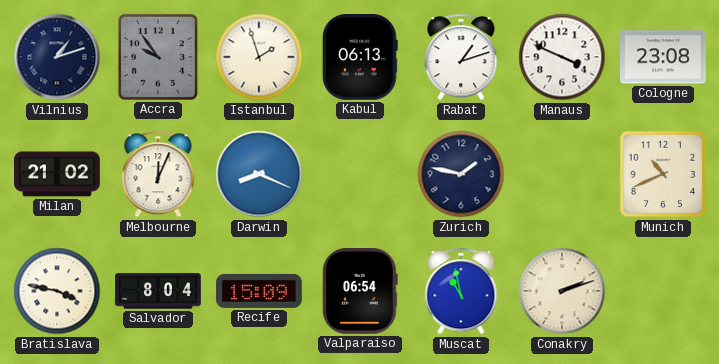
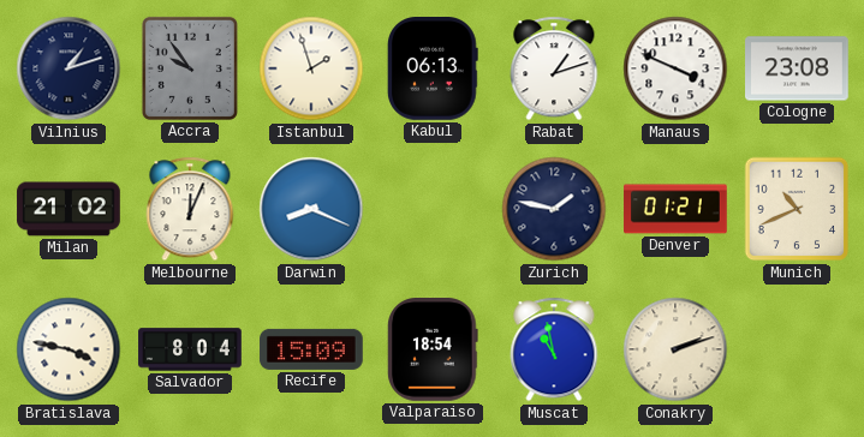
Denver: none -> 01:21
Valparaiso: 06:54 -> 18:54
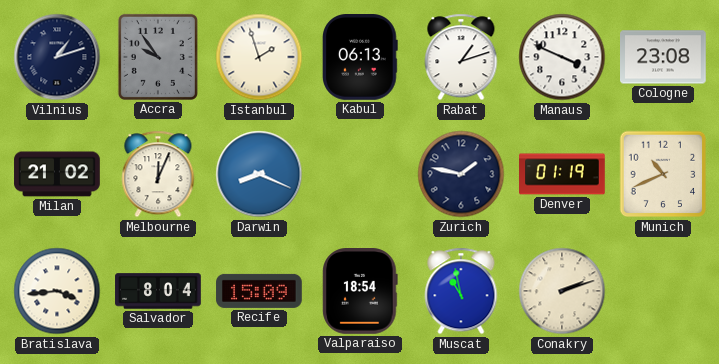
Denver: 01:21 -> 01:19
Bratislava: 3:47 -> 3:44
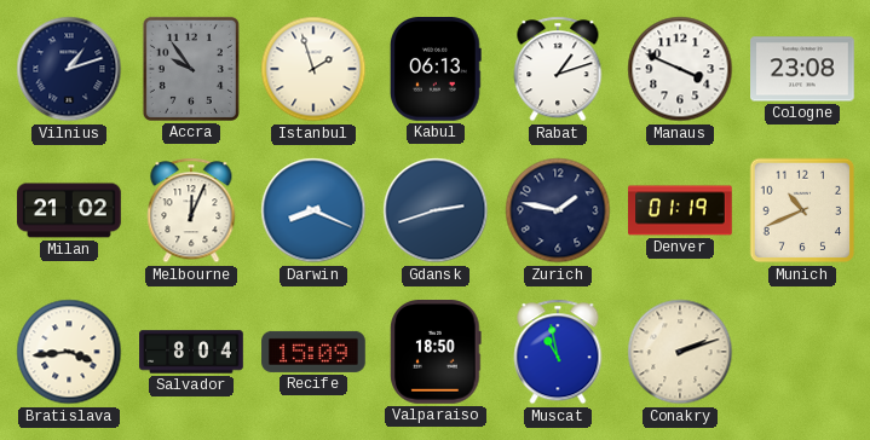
Gdansk: none -> 2:42
Valparaiso: 18:54 -> 18:50
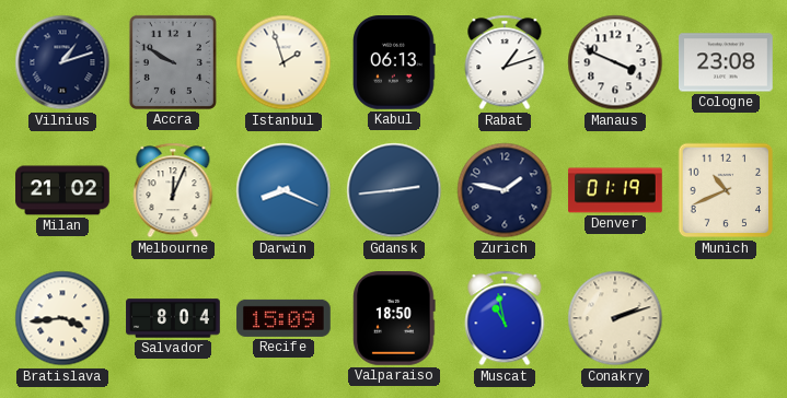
Accra: 9:54 -> 9:50
Gdansk: 2:42 -> 2:44
